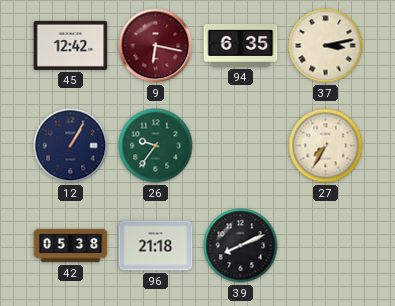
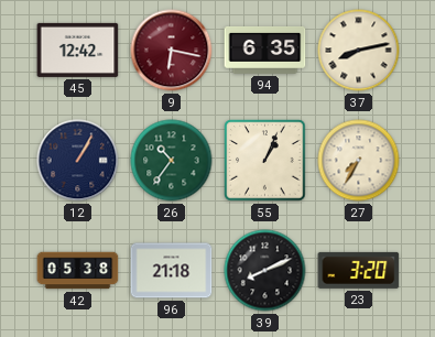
37: 3:13 -> 8:13
26: 9:36 -> 10:36
55: none -> 1:04
23: none -> 3:20
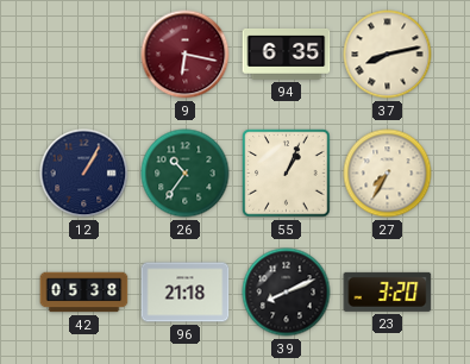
45: 12:42 -> none
